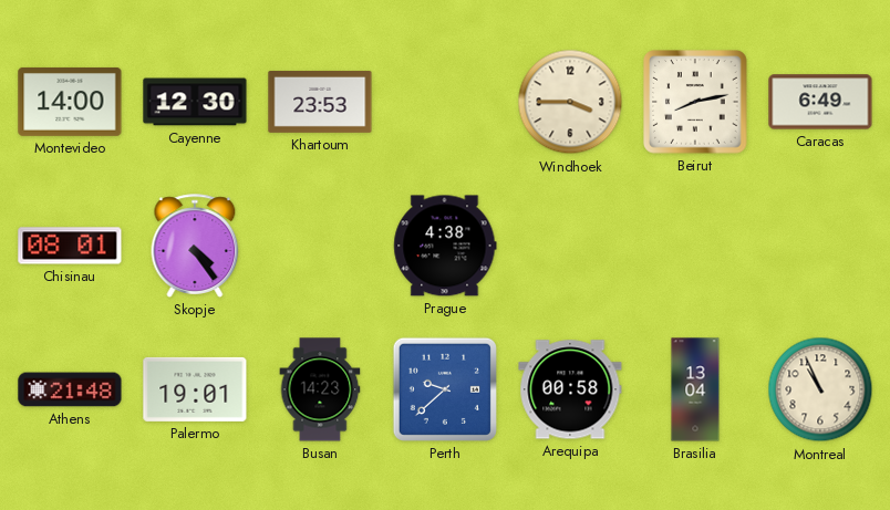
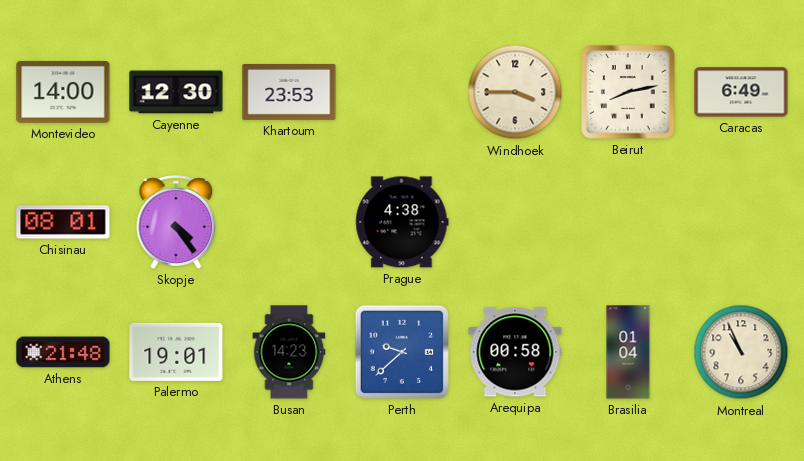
Brasilia: 13:04 -> 01:04
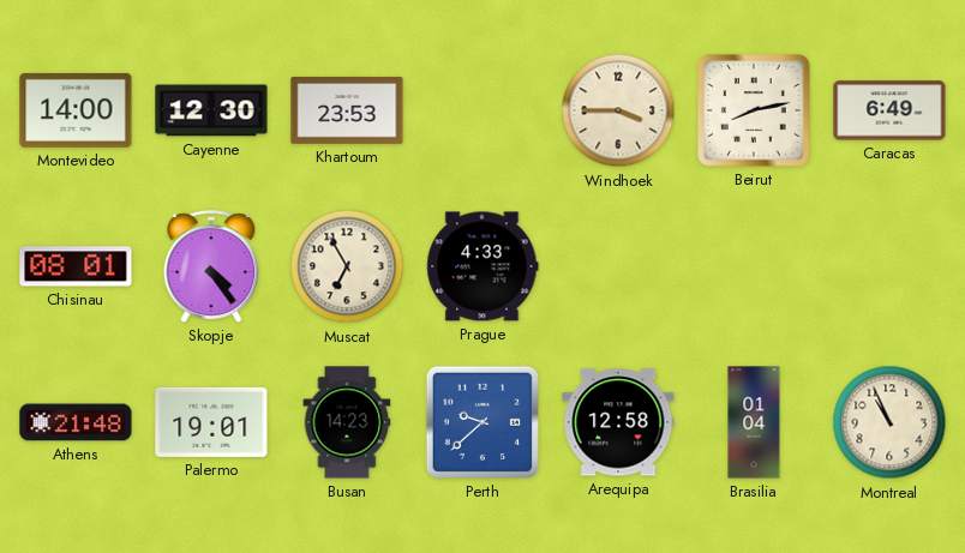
Muscat: none -> 6:55
Prague: 4:38 -> 4:33
Arequipa: 00:58 -> 12:58
